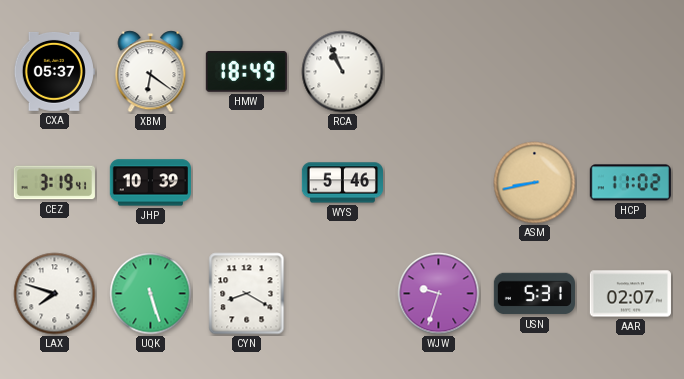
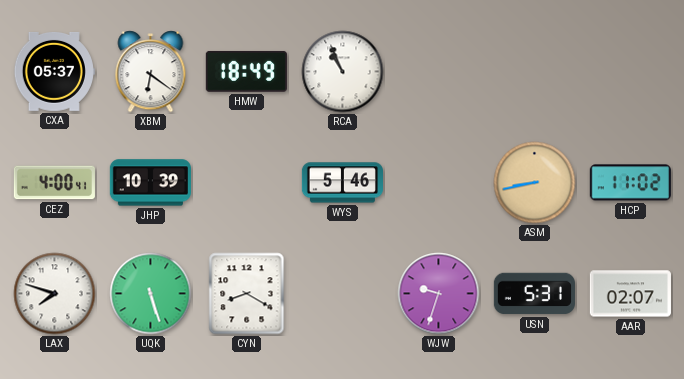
CEZ: 3:19 -> 4:00
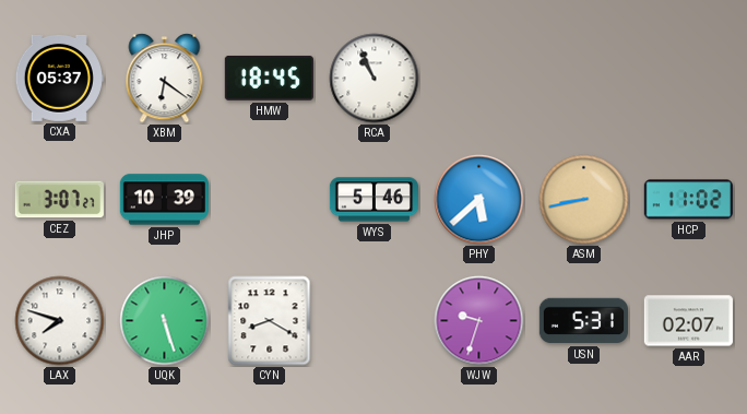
HMW: 18:49 -> 18:45
CEZ: 4:00 -> 3:07
PHY: none -> 5:38
